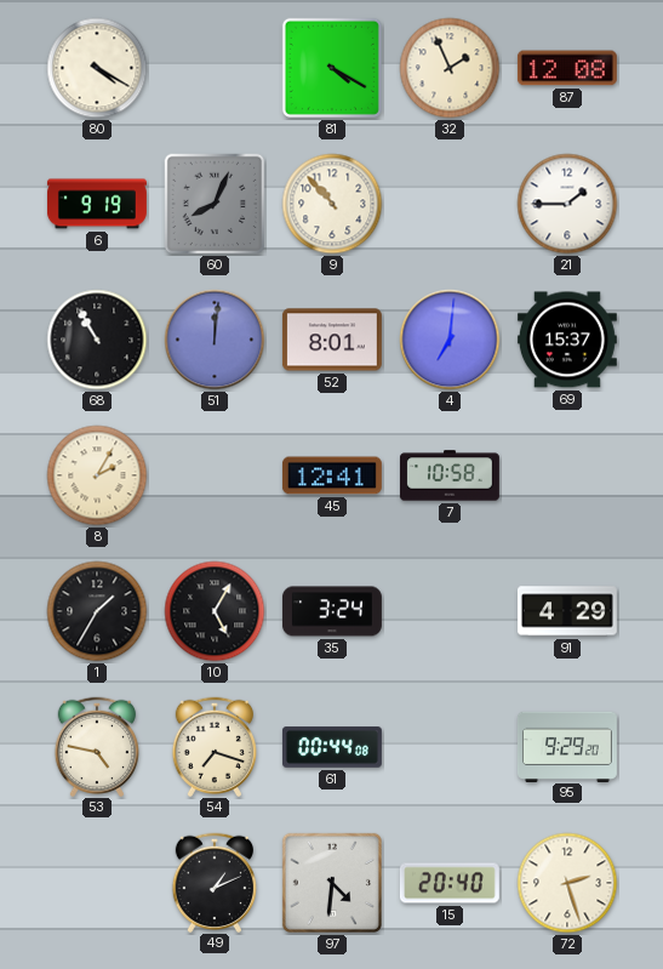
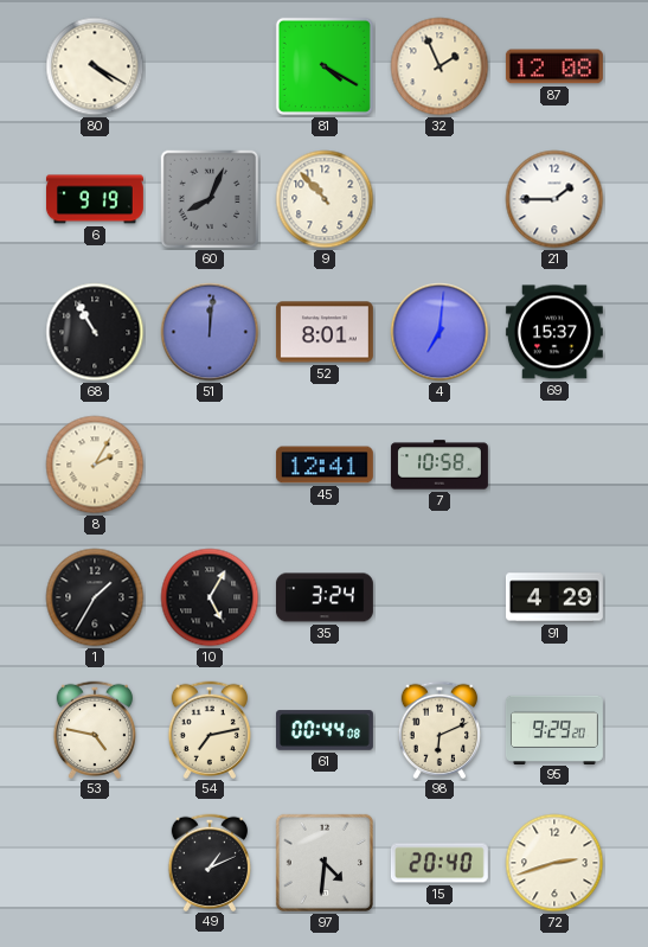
54: 7:18 -> 7:13
98: none -> 6:11
72: 2:27 -> 2:42
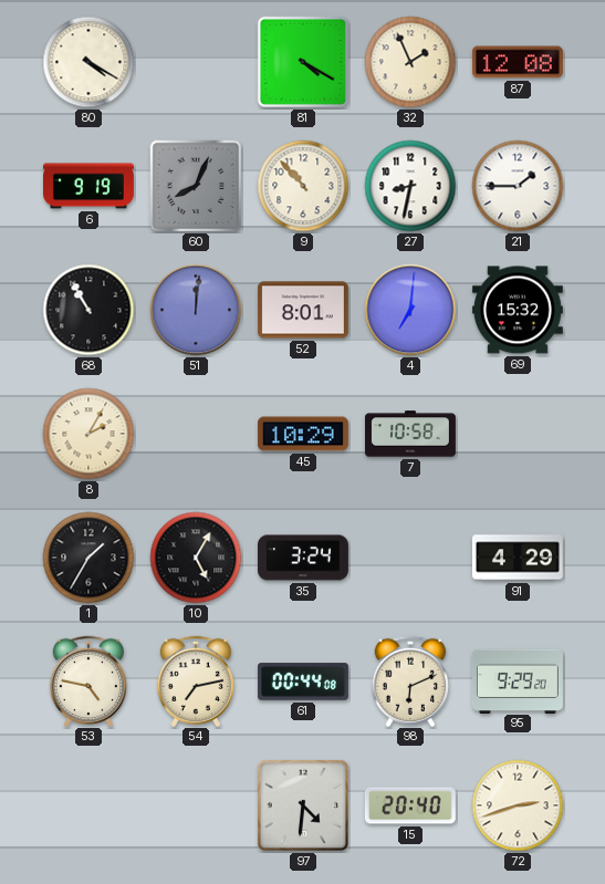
27: none -> 8:32
69: 15:37 -> 15:32
45: 12:41 -> 10:29
49: 1:11 -> none
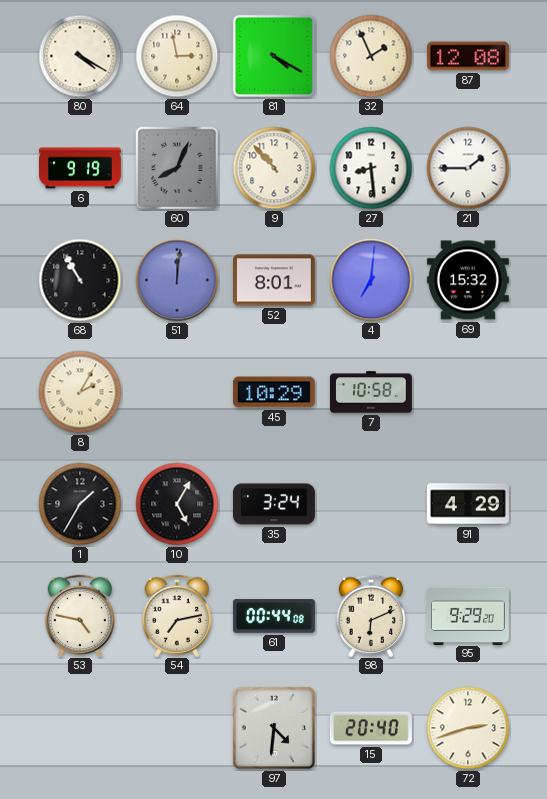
64: none -> 2:58
27: 8:32 -> 8:29
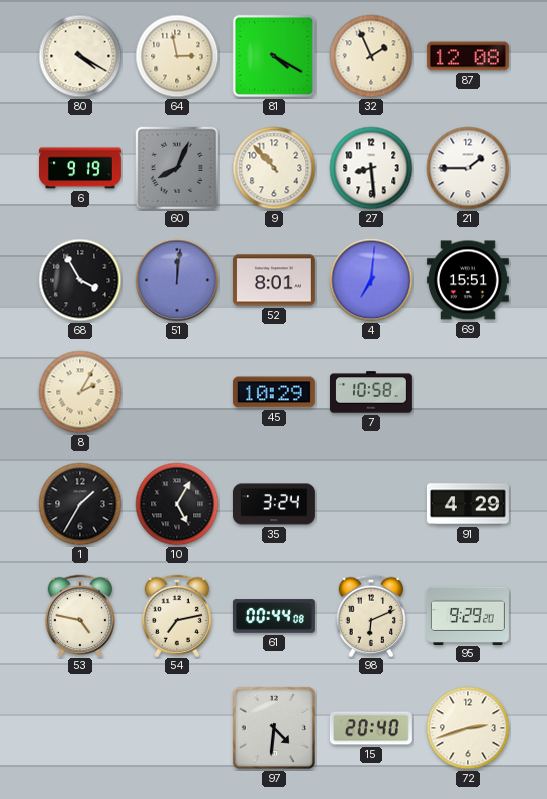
68: 10:55 -> 3:55
69: 15:32 -> 15:51
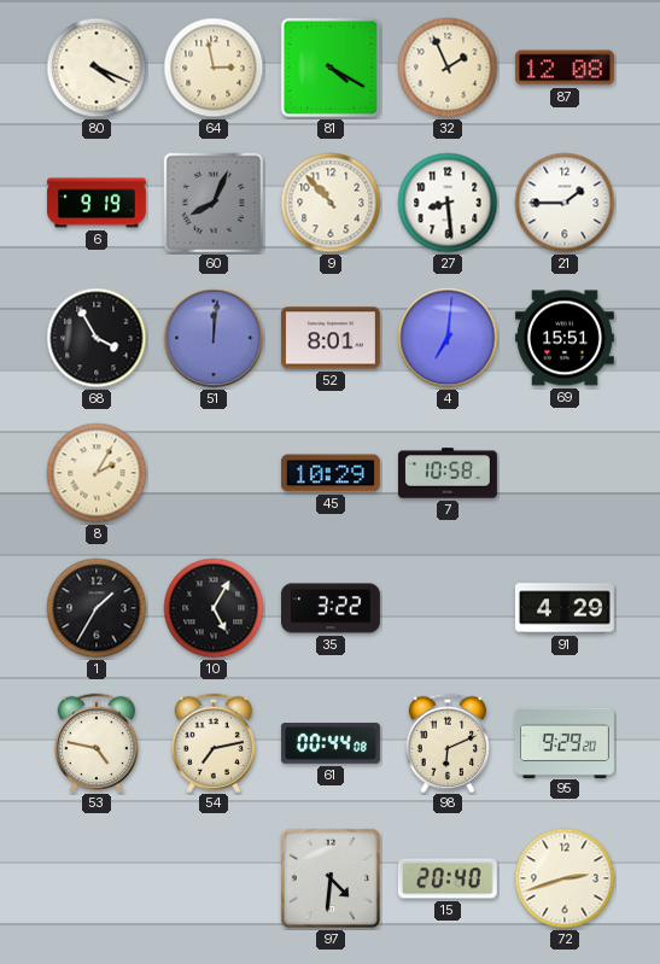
80: 4:20 -> 4:19
35: 3:24 -> 3:22
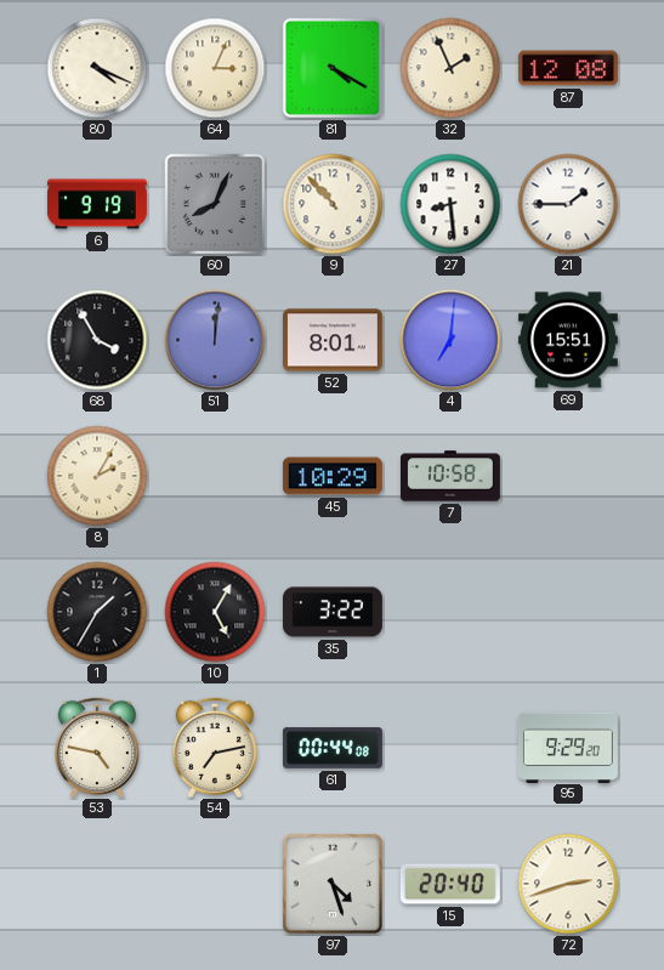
64: 2:58 -> 3:04
91: 4:29 -> none
98: 6:11 -> none
97: 4:31 -> 4:27
